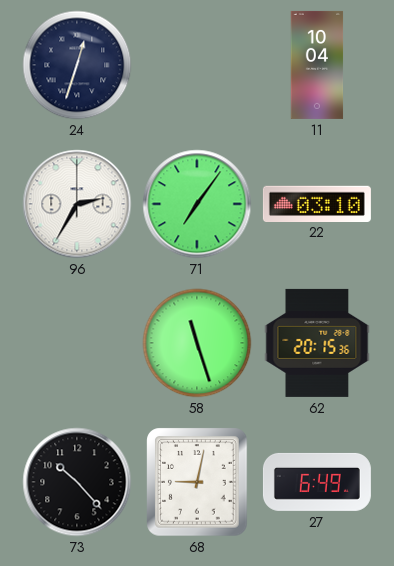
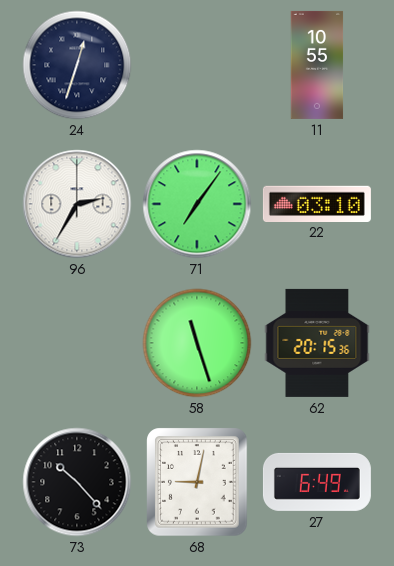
11: 10:04 -> 10:55
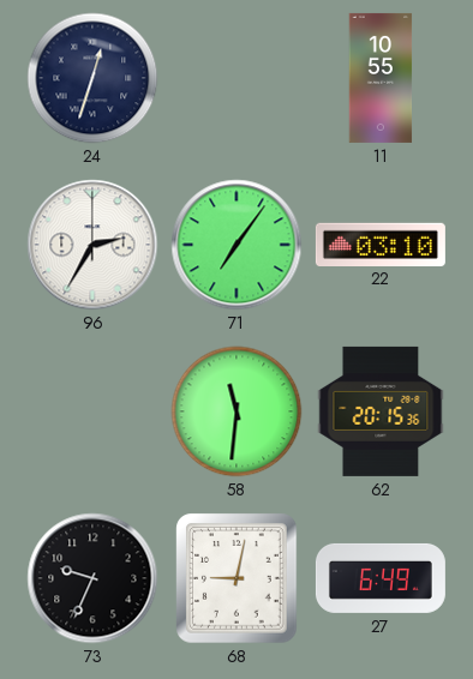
58: 11:27 -> 11:31
73: 10:23 -> 9:34
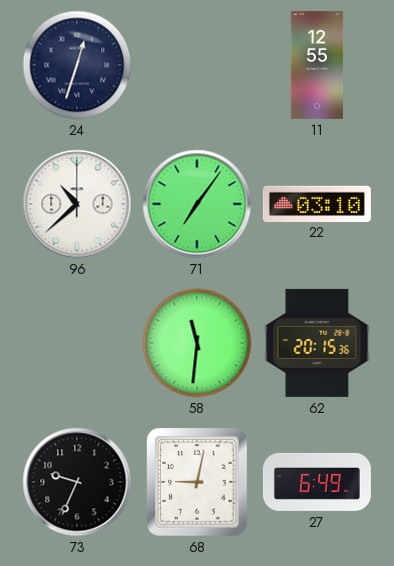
11: 10:55 -> 12:55
96: 2:35 -> 10:38
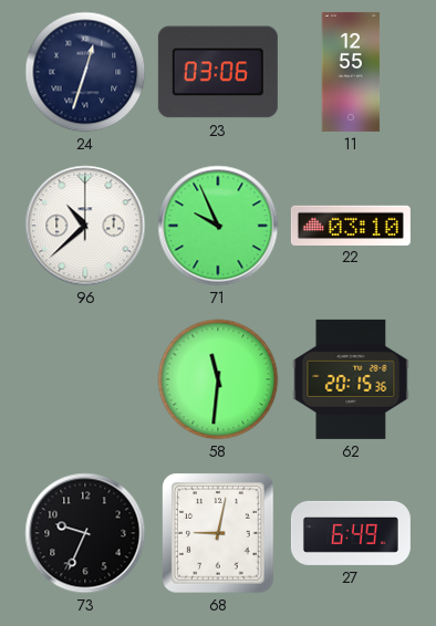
23: none -> 03:06
71: 7:06 -> 9:56
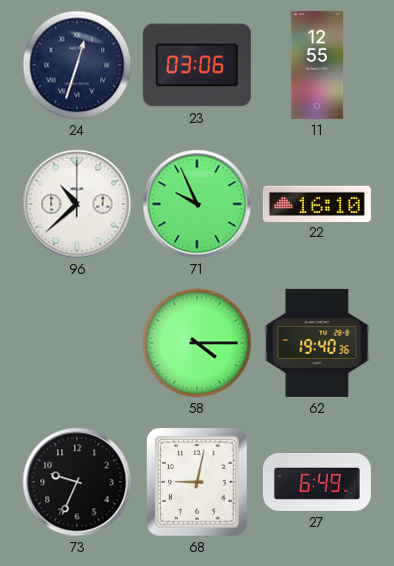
22: 03:10 -> 16:10
58: 11:31 -> 4:15
62: 20:15 -> 19:40
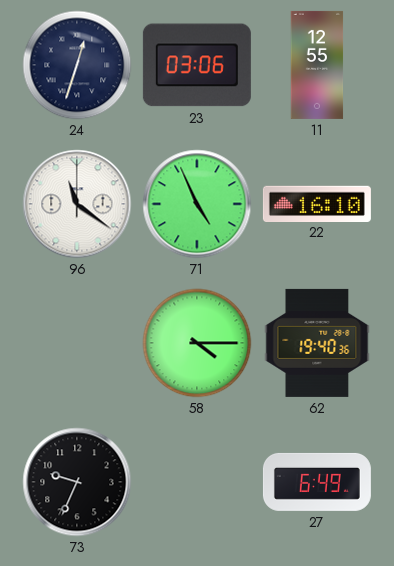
96: 10:38 -> 11:21
71: 9:56 -> 4:56
68: 9:02 -> none
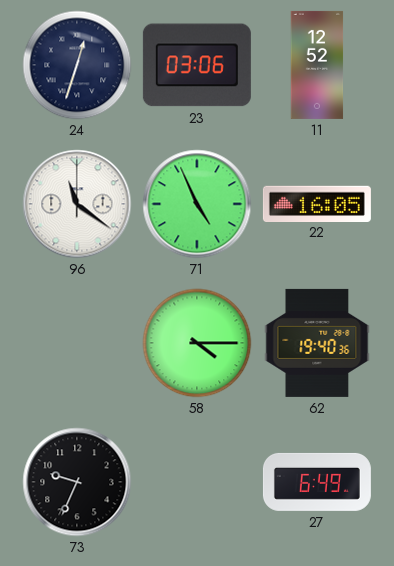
11: 12:55 -> 12:52
22: 16:10 -> 16:05
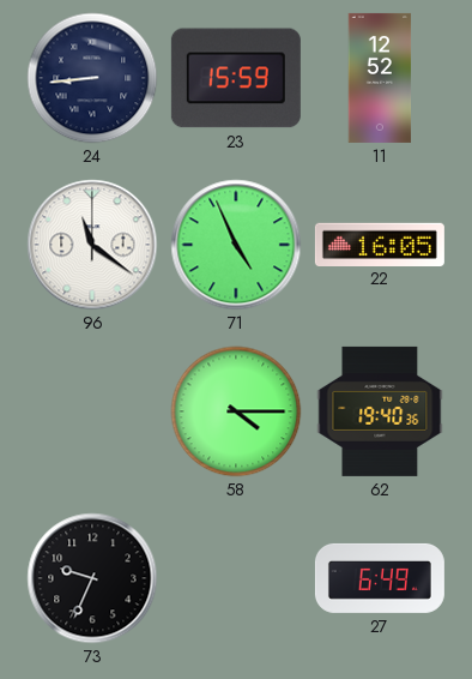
24: 12:33 -> 8:44
23: 03:06 -> 15:59
